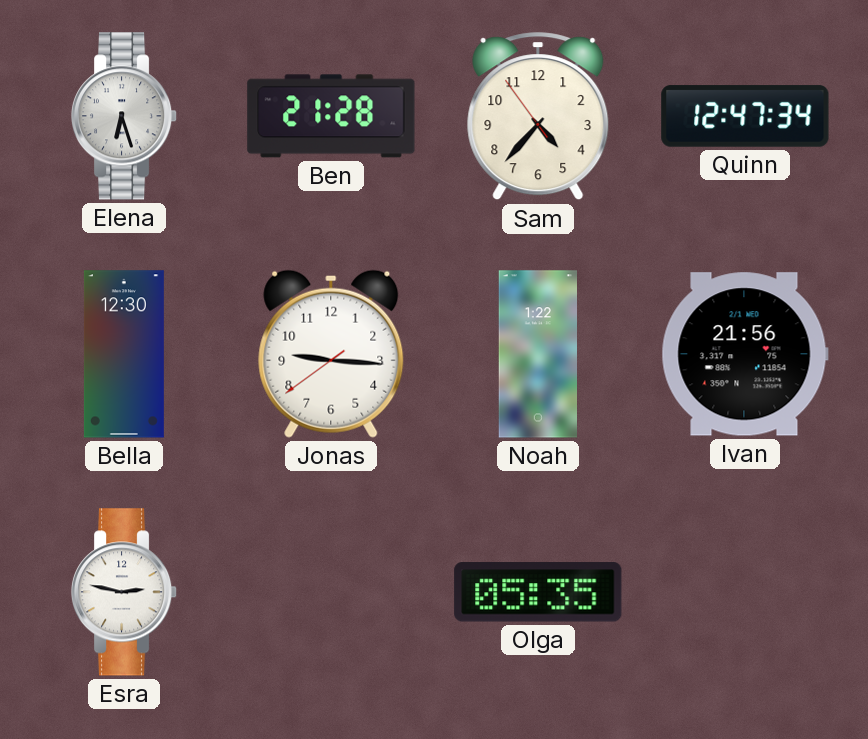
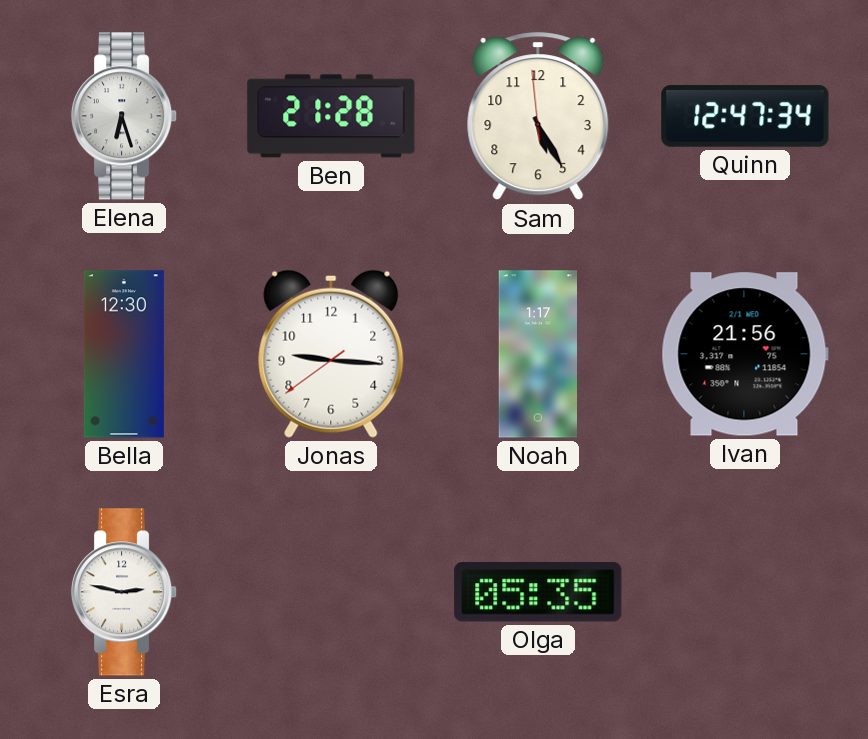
Sam: 4:36 -> 5:24
Noah: 1:22 -> 1:17
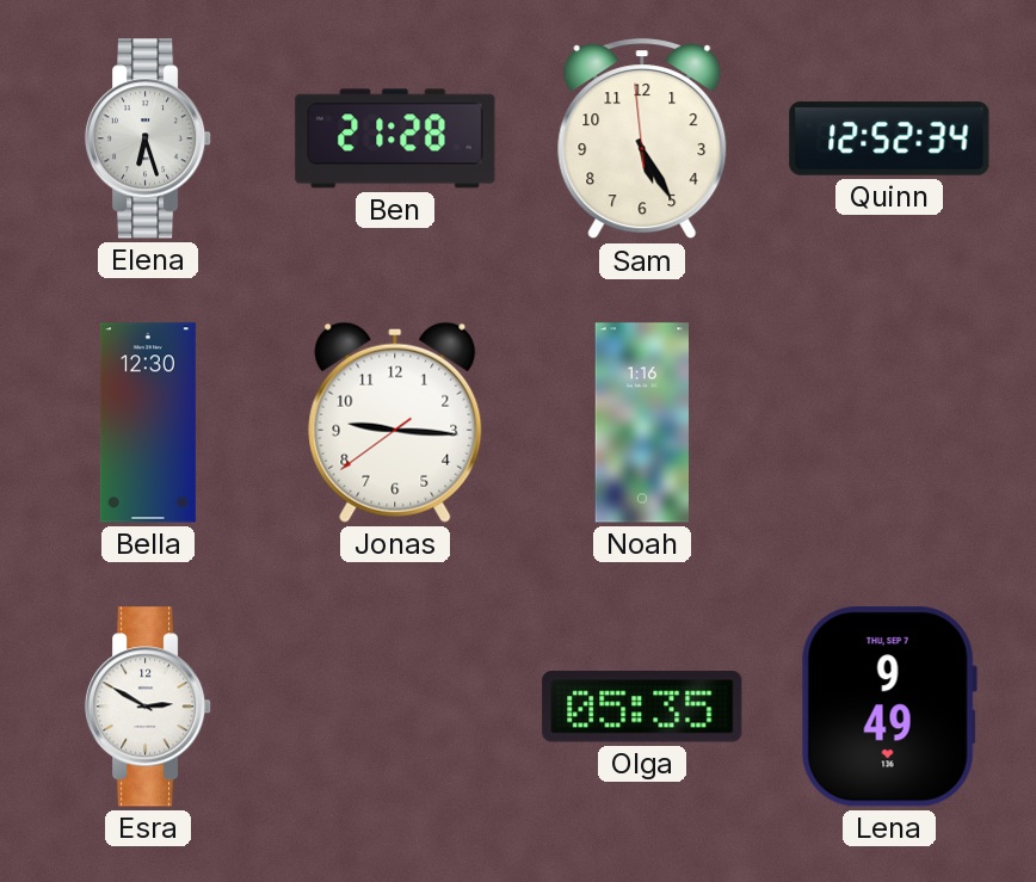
Quinn: 12:47 -> 12:52
Noah: 1:17 -> 1:16
Ivan: 21:56 -> none
Esra: 2:47 -> 2:50
Lena: none -> 9:49
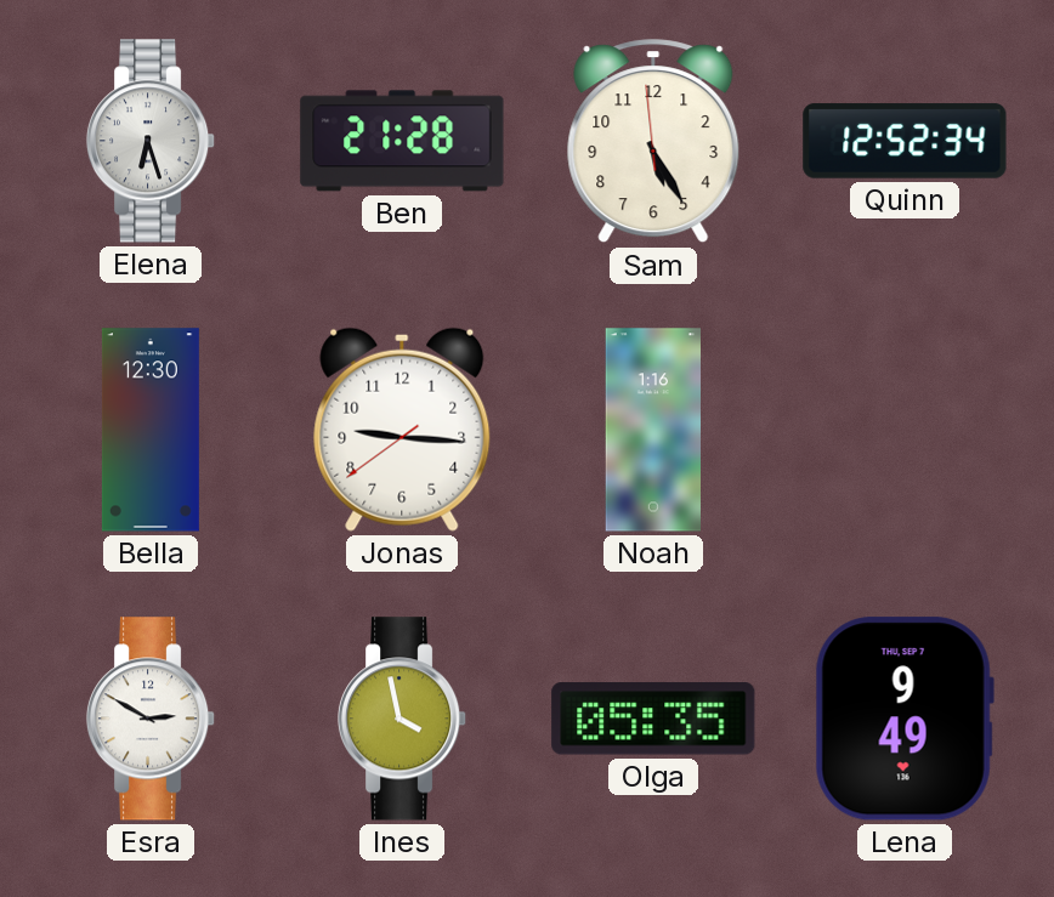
Ines: none -> 3:58
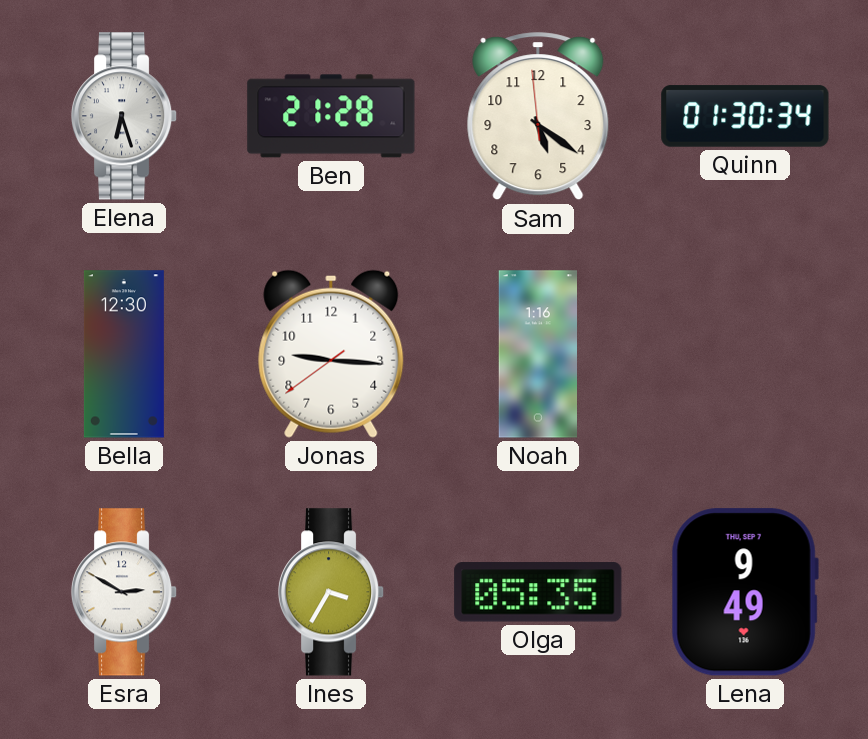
Sam: 5:24 -> 5:20
Quinn: 12:52 -> 01:30
Ines: 3:58 -> 3:35
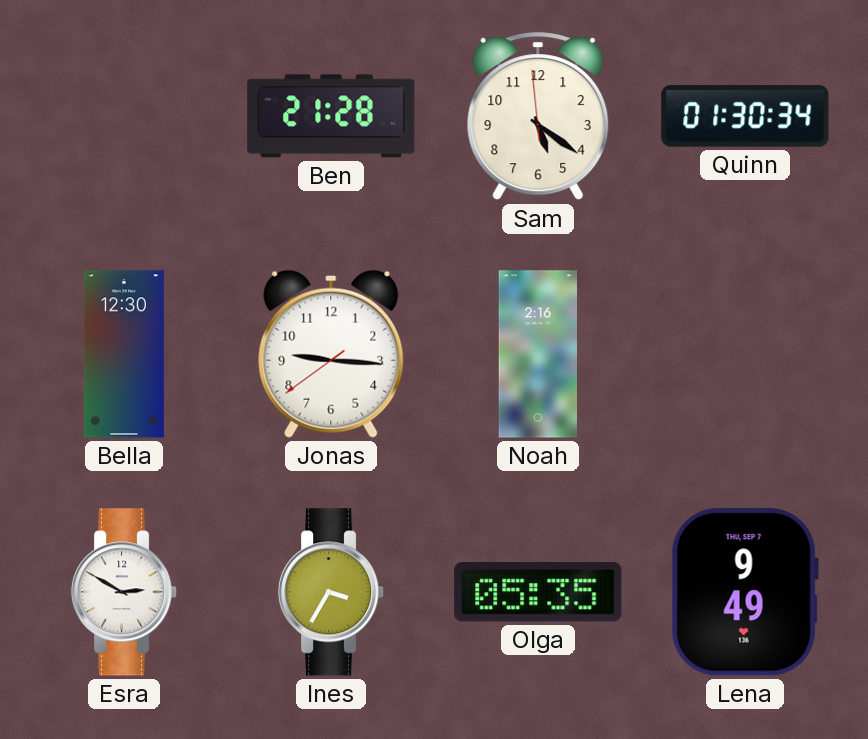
Elena: 6:27 -> none
Noah: 1:16 -> 2:16
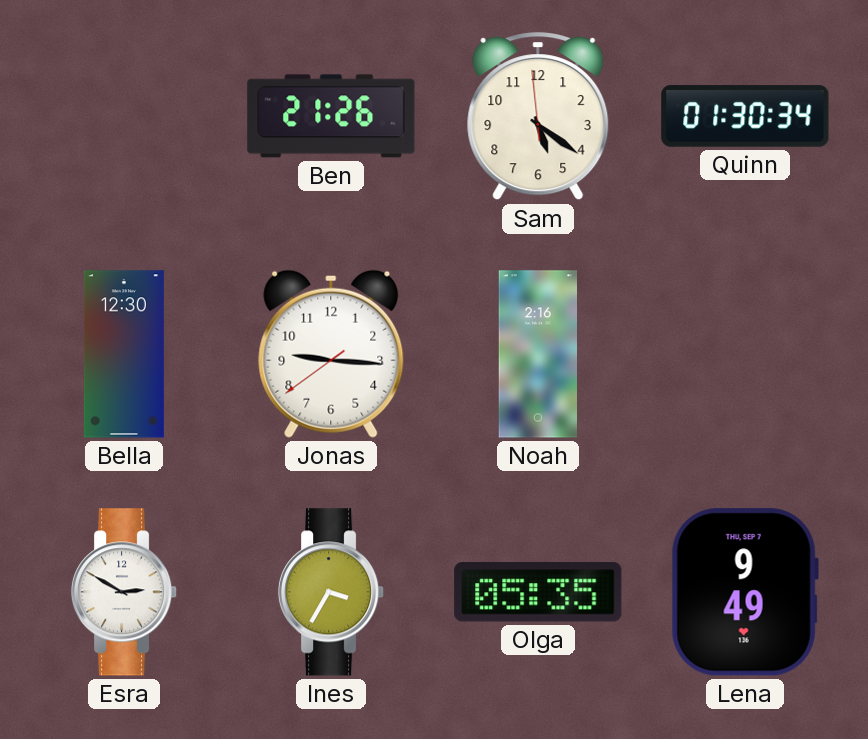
Ben: 21:28 -> 21:26
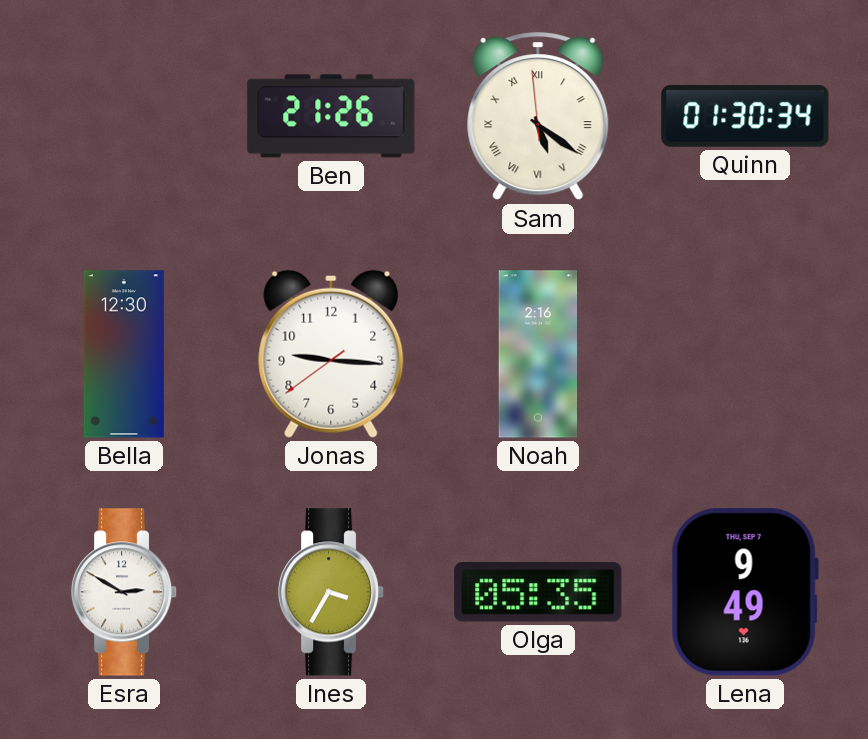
Sam numerals: Arabic -> Roman
